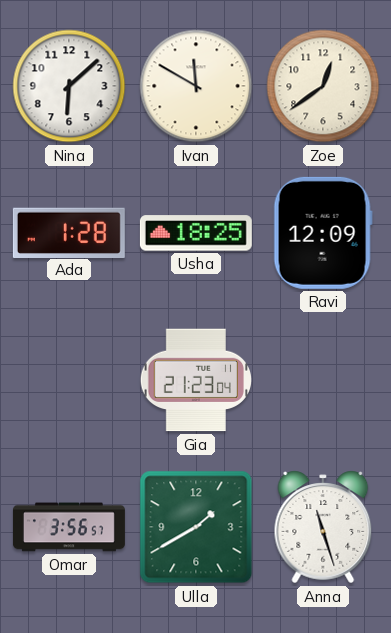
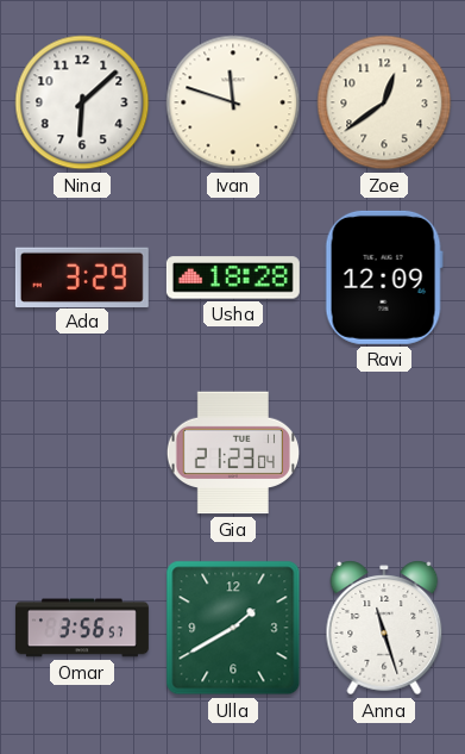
Ivan: 11:50 -> 11:48
Ada: 1:28 -> 3:29
Usha: 18:25 -> 18:28
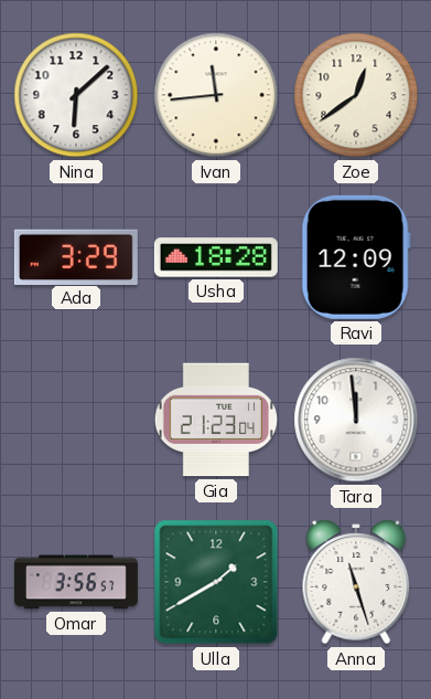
Ivan: 11:48 -> 11:44
Tara: none -> 11:59
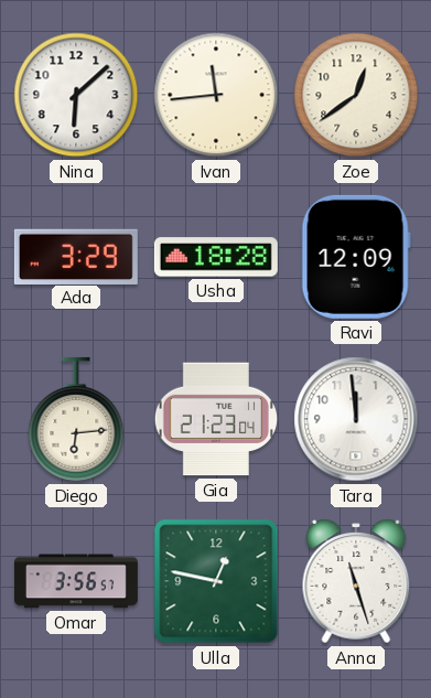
Diego: none -> 6:14
Ulla: 1:40 -> 12:47
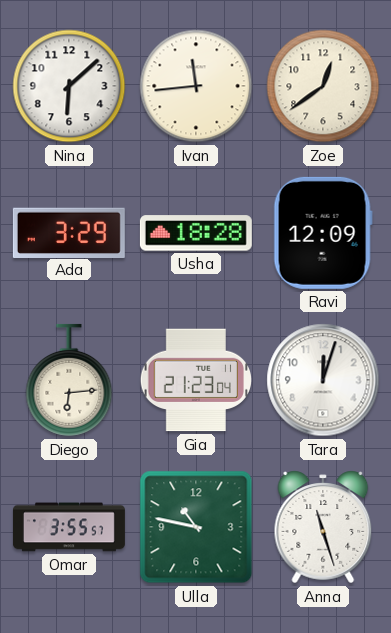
Tara: 11:59 -> 12:03
Omar: 3:56 -> 3:55
Ulla: 12:47 -> 10:47
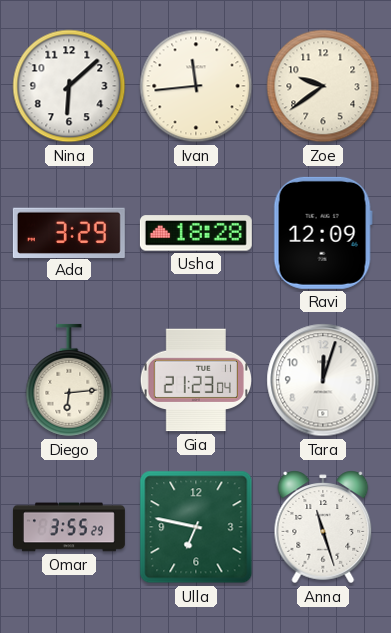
Zoe: 12:39 -> 9:39
Omar: 3:55:57 -> 3:55:29
Ulla: 10:47 -> 6:47
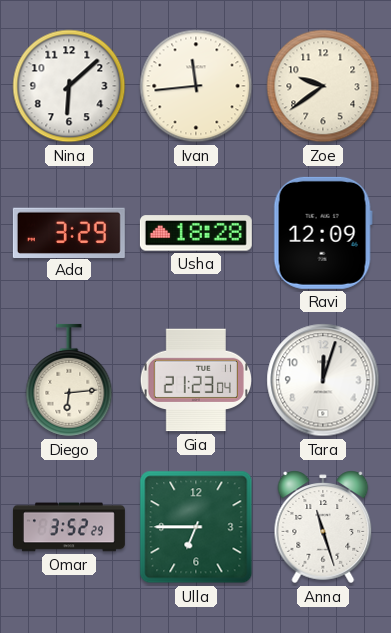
Omar: 3:55 -> 3:52
Ulla: 6:47 -> 6:45
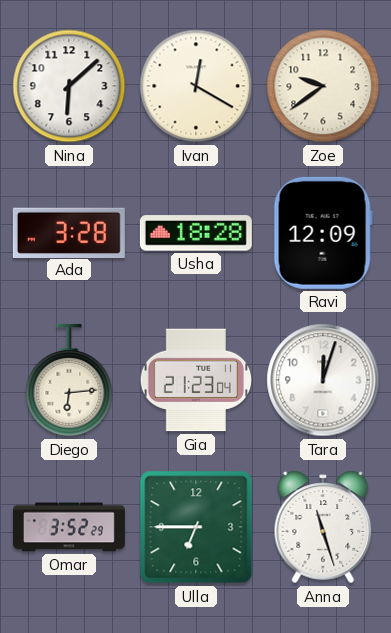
Ivan: 11:44 -> 12:20
Ada: 3:29 -> 3:28
